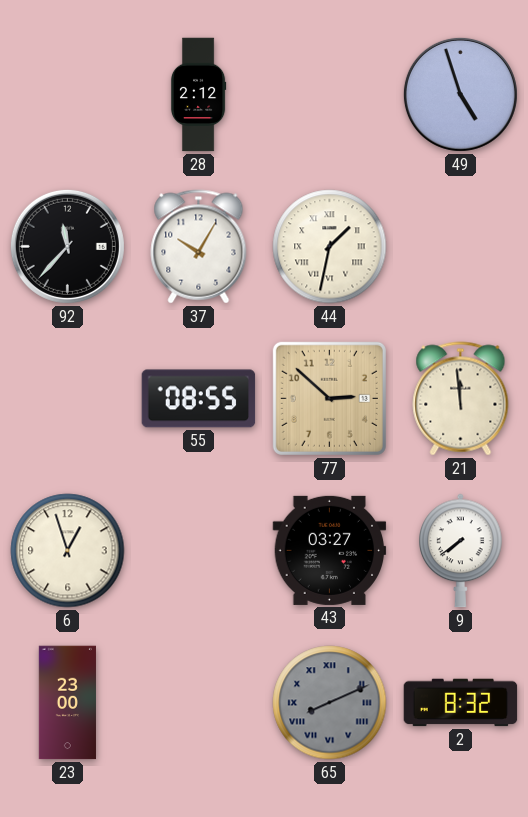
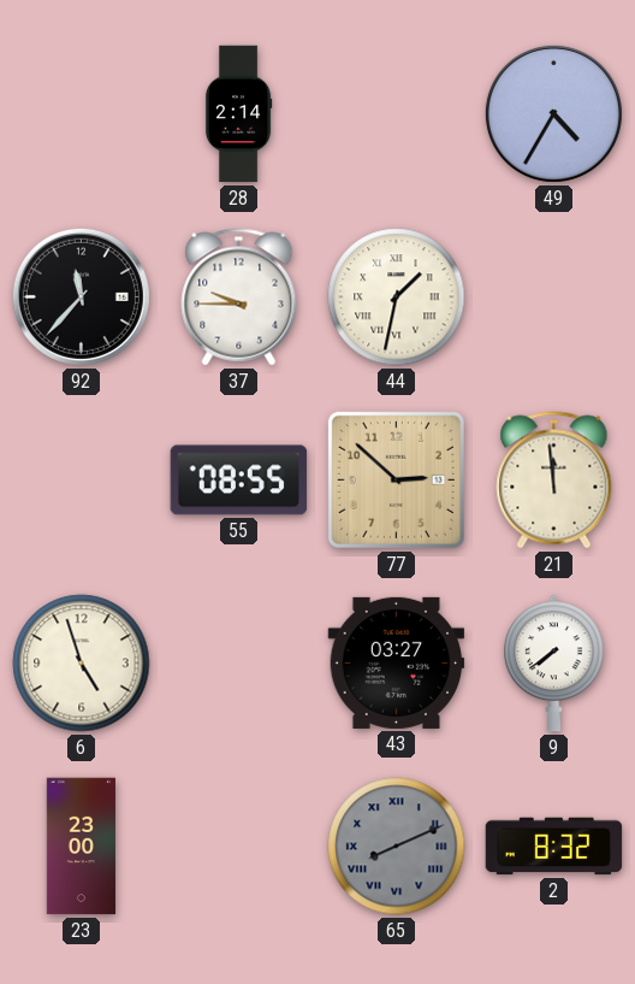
28: 2:12 -> 2:14
49: 4:57 -> 4:35
37: 10:05 -> 9:45
6: 12:57 -> 4:57
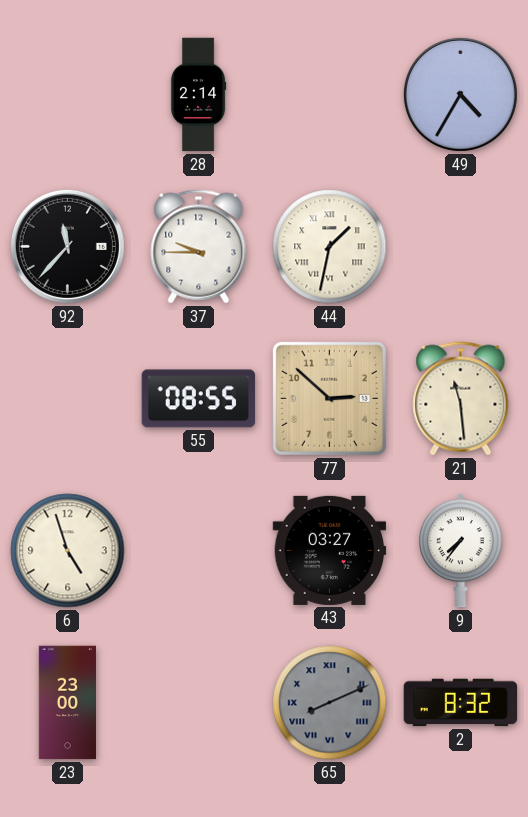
21: 11:59 -> 11:29
9: 7:39 -> 7:36
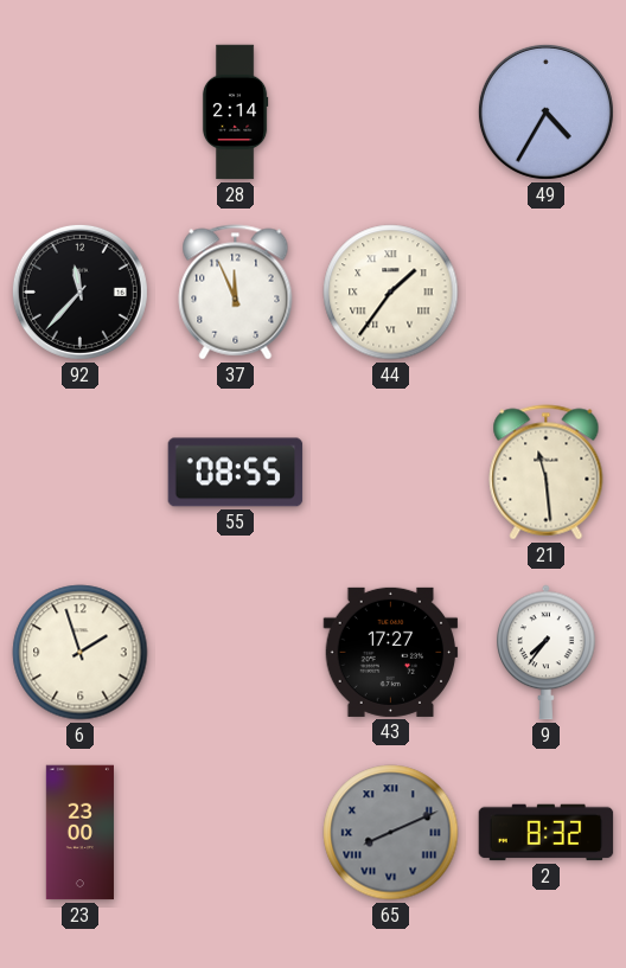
37: 9:45 -> 11:56
44: 1:32 -> 1:36
77: 2:52 -> none
6: 4:57 -> 1:57
43: 03:27 -> 17:27
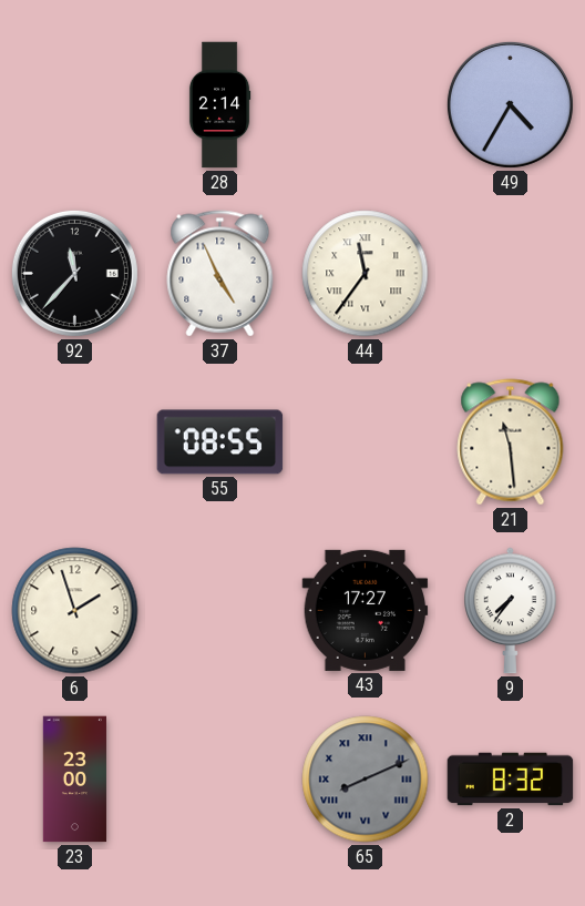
37: 11:56 -> 4:56
44: 1:36 -> 11:36
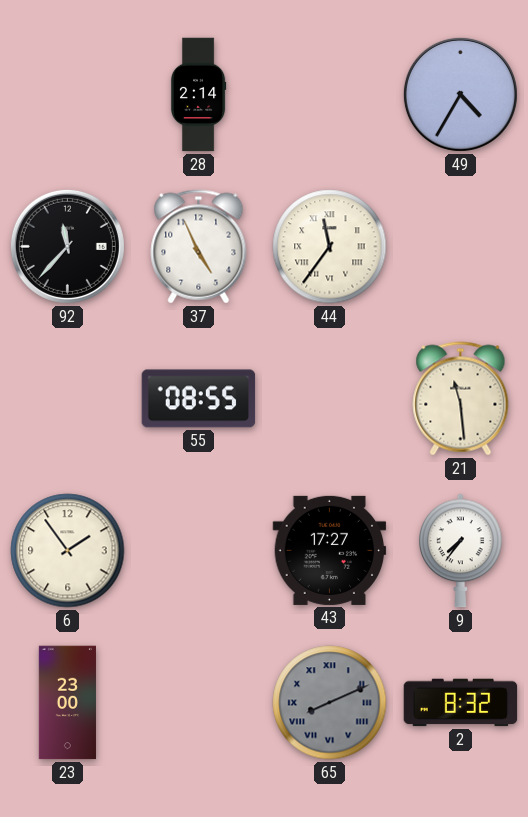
6: 1:57 -> 1:54
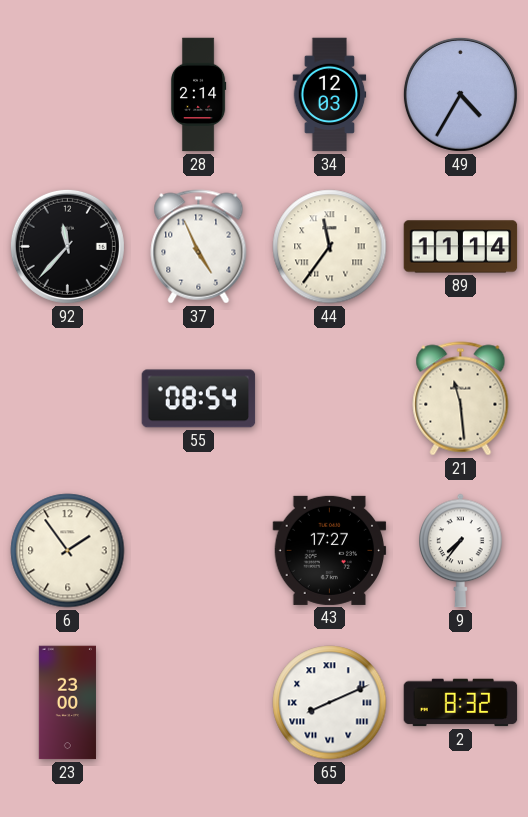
34: none -> 12:03
89: none -> 11:14
55: 08:55 -> 08:54
65 dial: grey -> white
